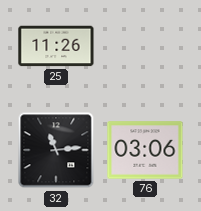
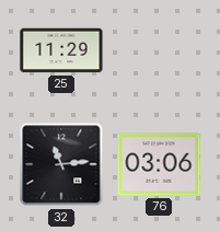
25: 11:26 -> 11:29
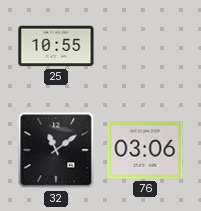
25: 11:29 -> 10:55
32: 11:14 -> 11:09
